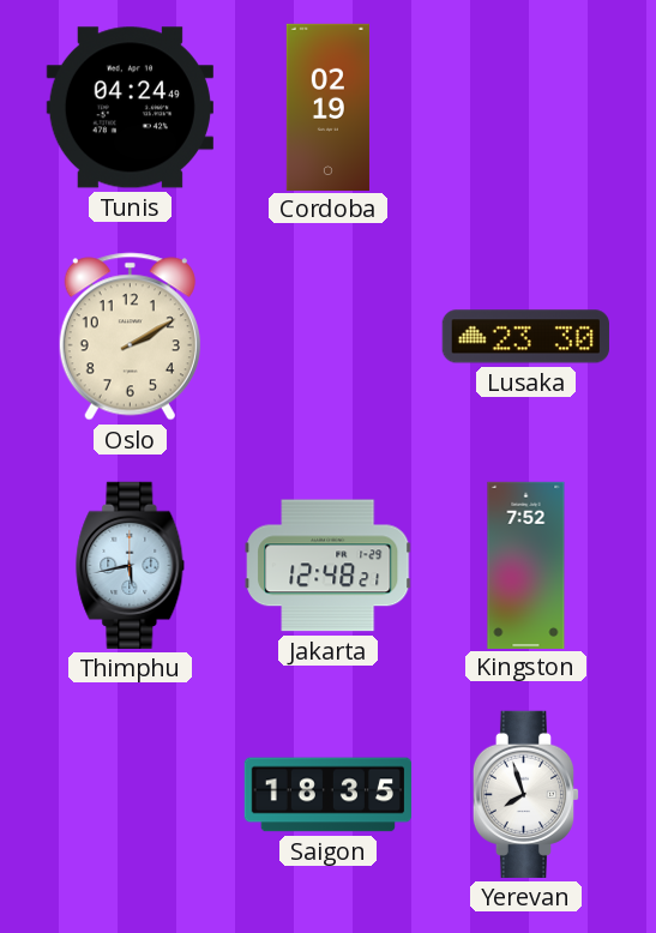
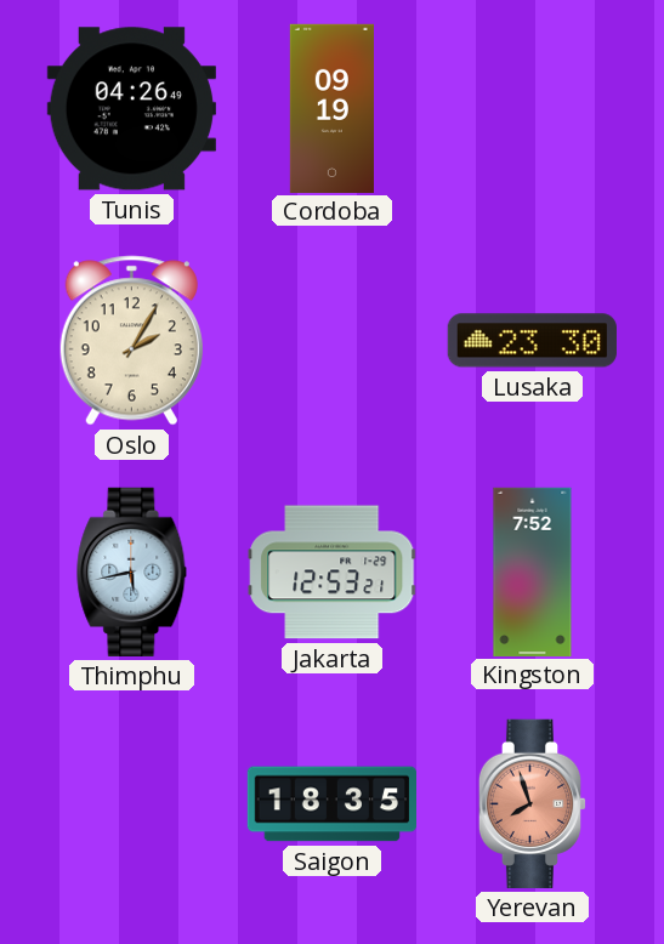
Tunis: 04:24 -> 04:26
Cordoba: 02:19 -> 09:19
Oslo: 2:10 -> 2:05
Jakarta: 12:48 -> 12:53
Yerevan dial: white -> salmon
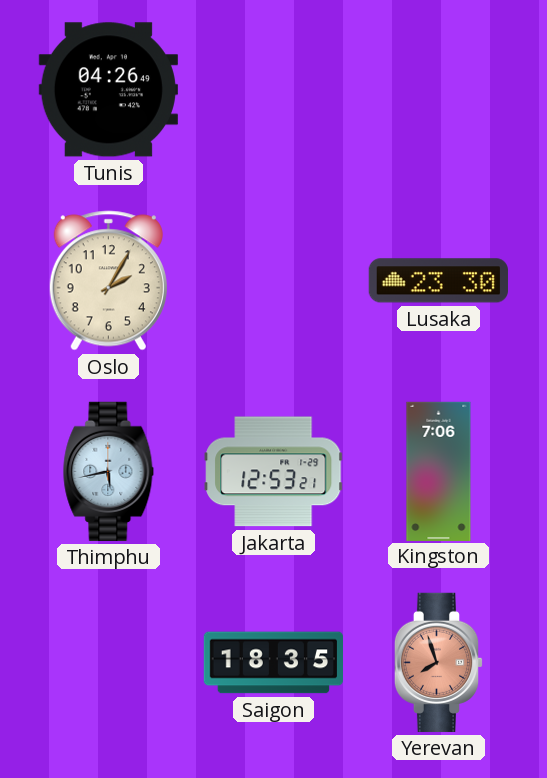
Cordoba: 09:19 -> none
Kingston: 7:52 -> 7:06
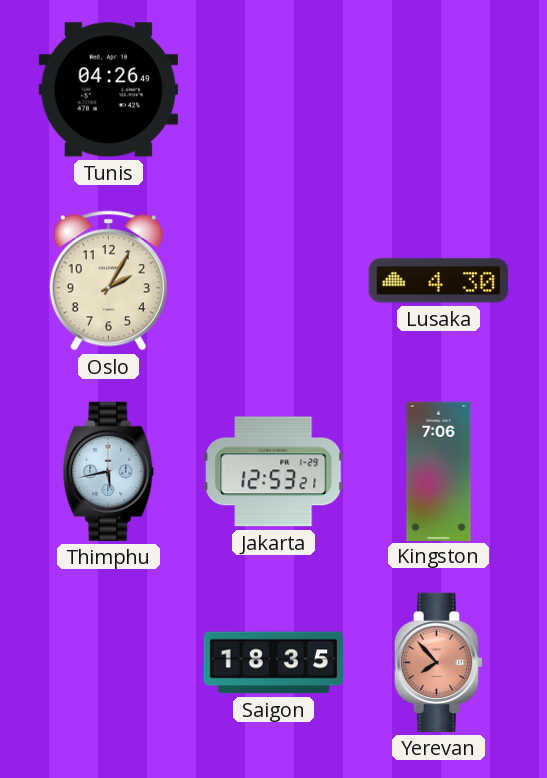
Lusaka: 23:30 -> 4:30
Yerevan: 7:57 -> 7:53
